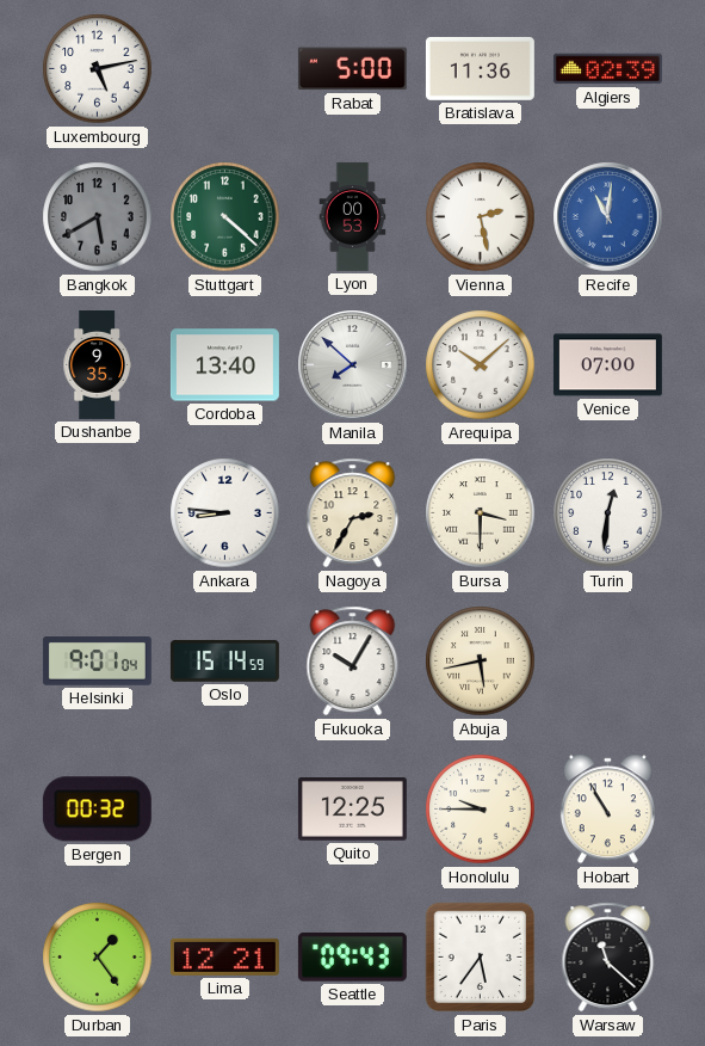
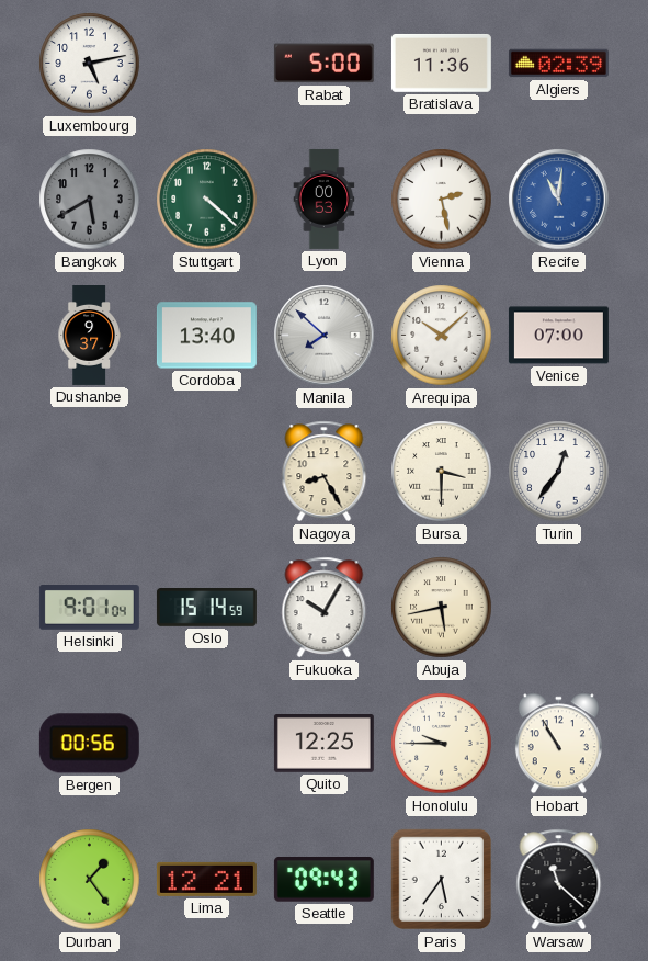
Dushanbe: 9:35 -> 9:37
Ankara: 8:46 -> none
Nagoya: 2:35 -> 8:25
Turin: 12:31 -> 12:36
Bergen: 00:32 -> 00:56
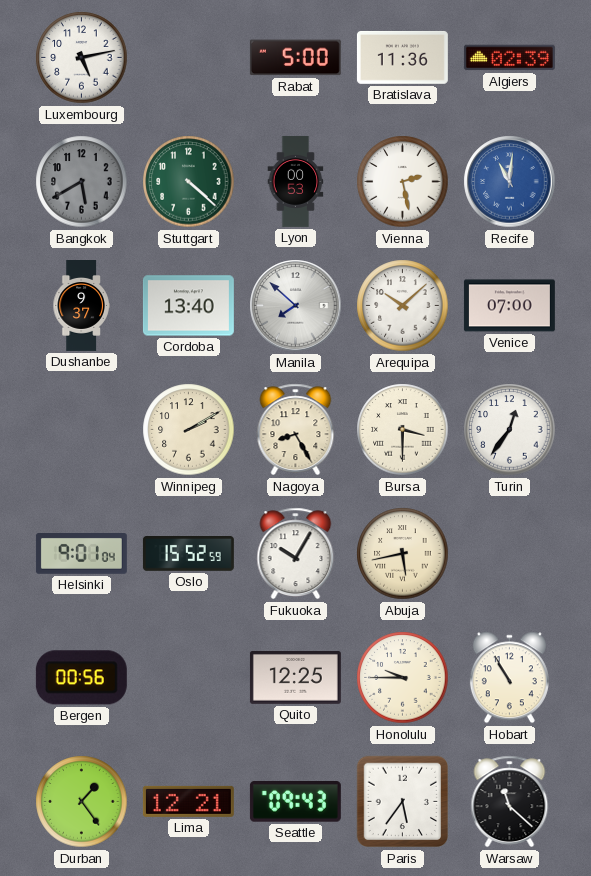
Winnipeg: none -> 2:10
Oslo: 15:14 -> 15:52
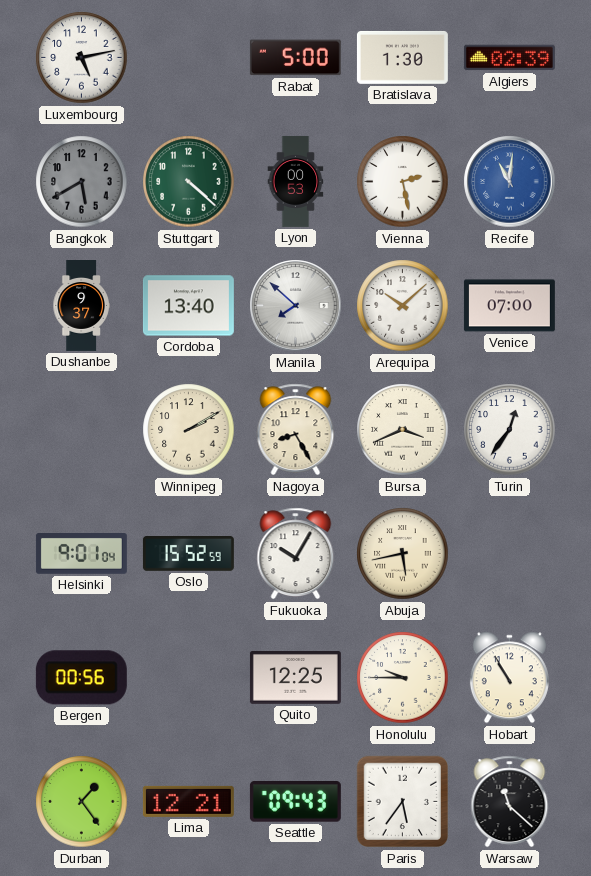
Bratislava: 11:36 -> 1:30
Bursa: 3:30 -> 3:41
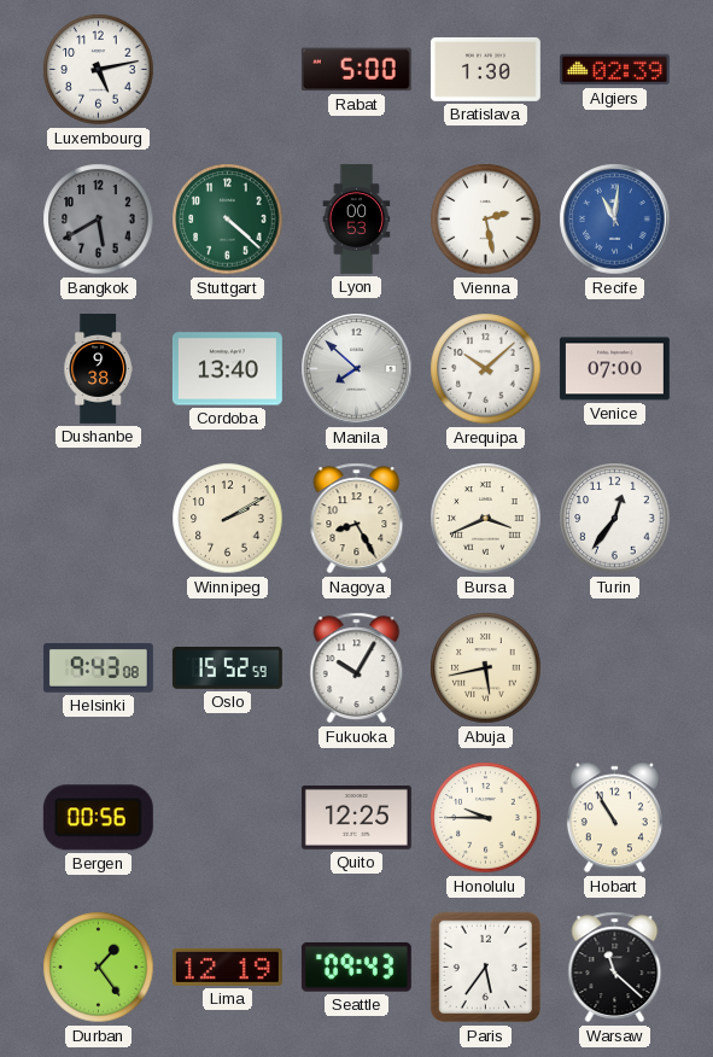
Dushanbe: 9:37 -> 9:38
Helsinki: 9:01 -> 9:43
Lima: 12:21 -> 12:19
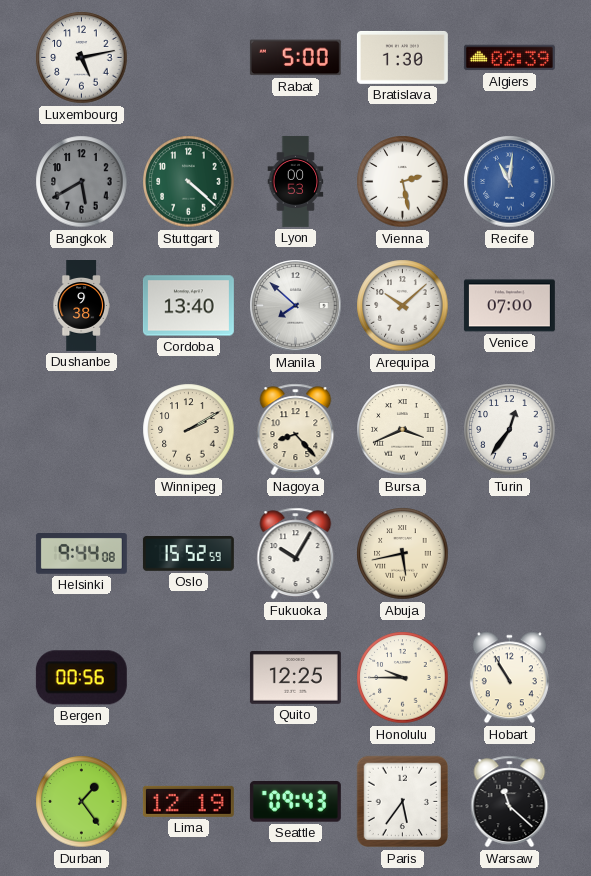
Nagoya: 8:25 -> 8:23
Helsinki: 9:43 -> 9:44
